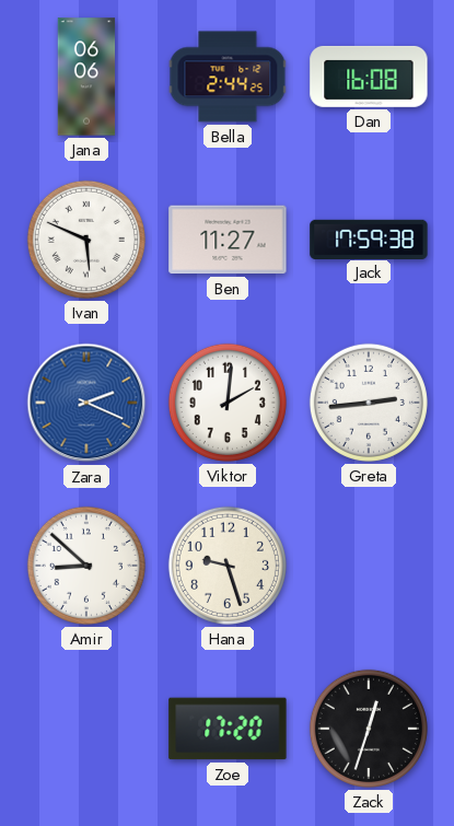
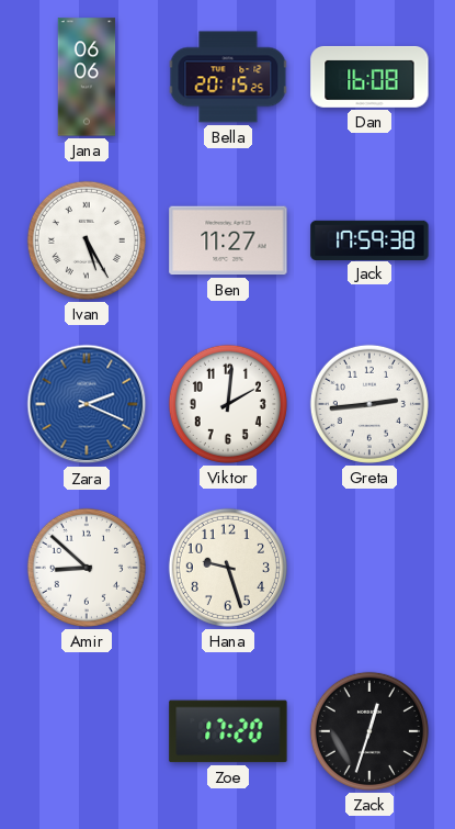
Bella: 2:44 -> 20:15
Ivan: 5:49 -> 5:25
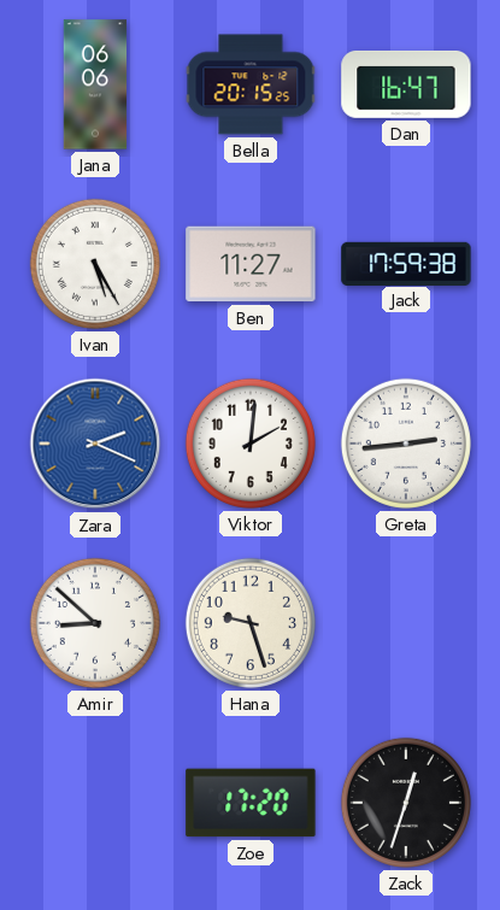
Dan: 16:08 -> 16:47
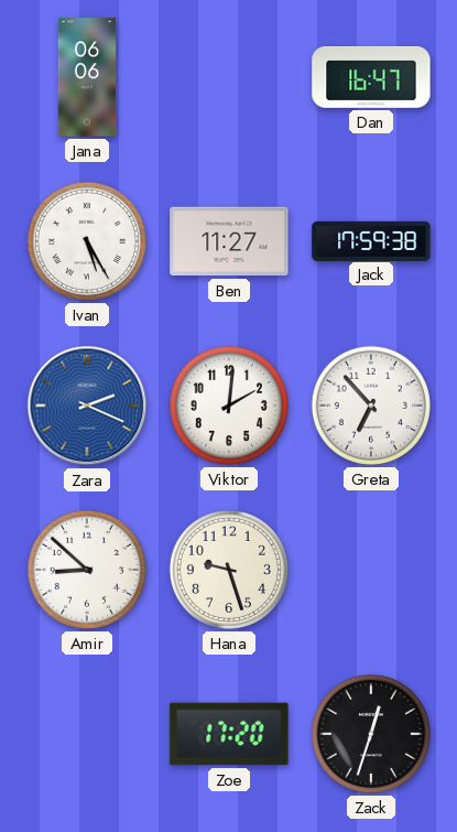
Bella: 20:15 -> none
Greta: 2:44 -> 6:53
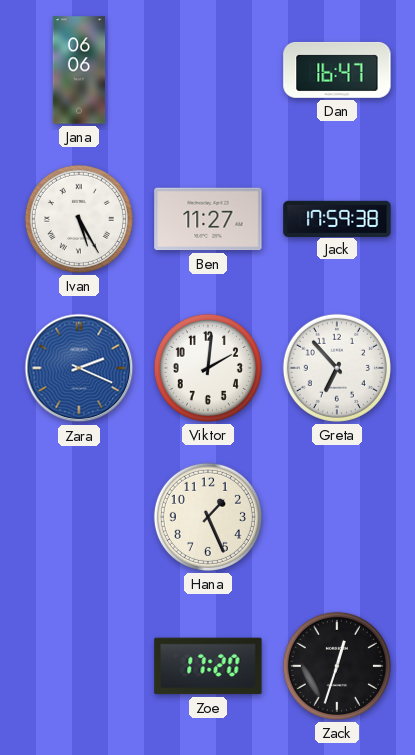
Amir: 8:52 -> none
Hana: 9:27 -> 1:26
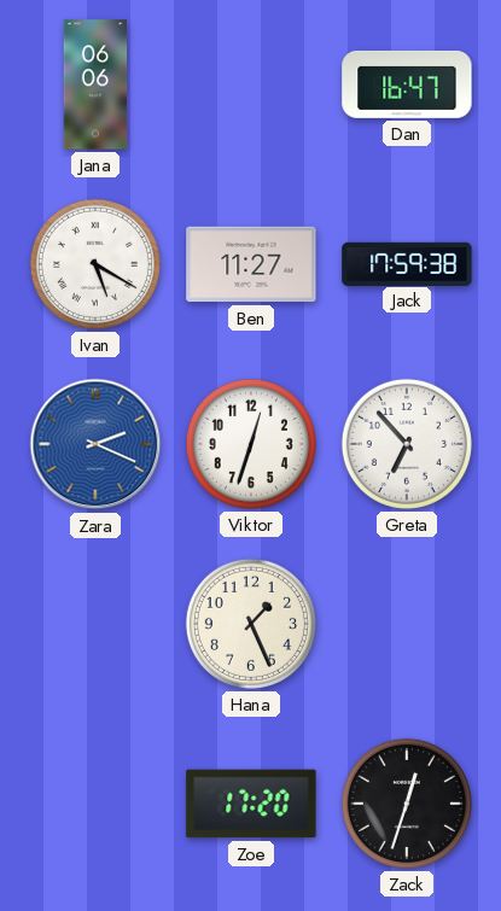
Ivan: 5:25 -> 5:20
Viktor: 2:01 -> 12:33
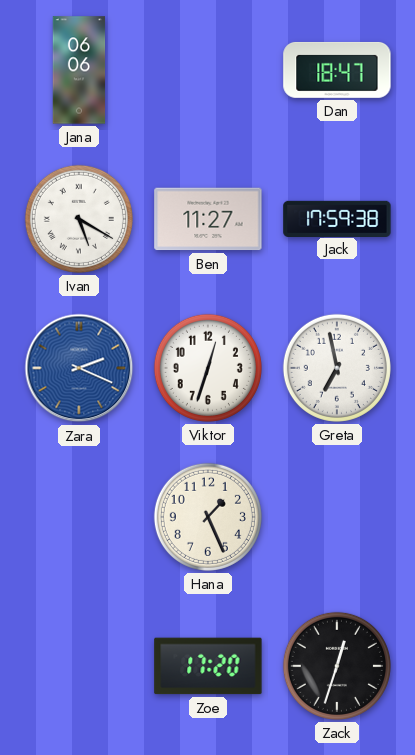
Dan: 16:47 -> 18:47
Greta: 6:53 -> 6:58
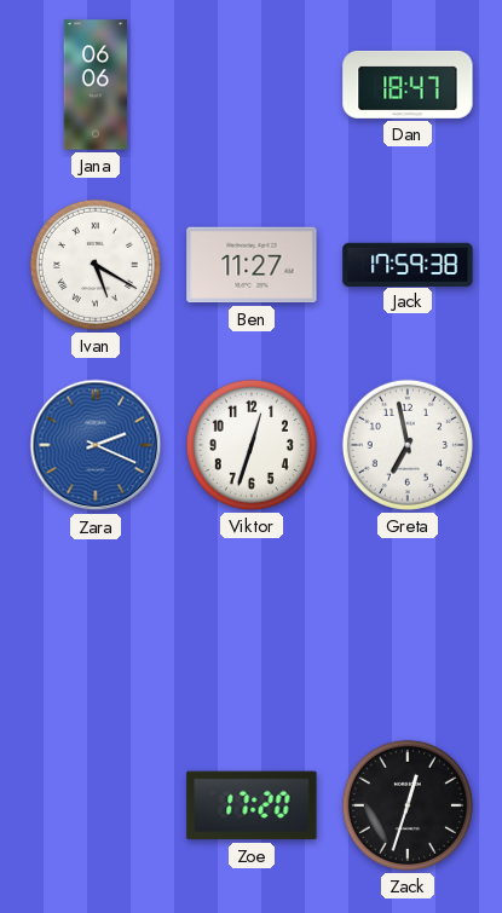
Hana: 1:26 -> none
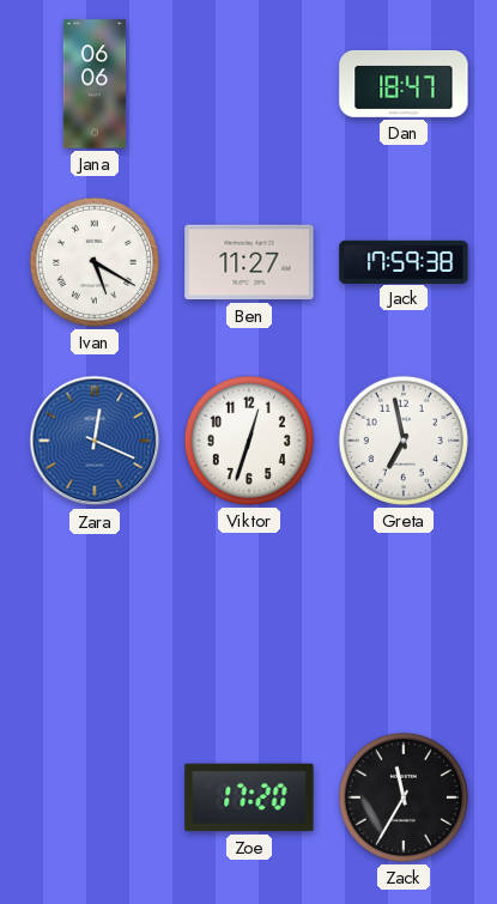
Zara: 2:19 -> 12:19
Zack: 12:33 -> 11:35
